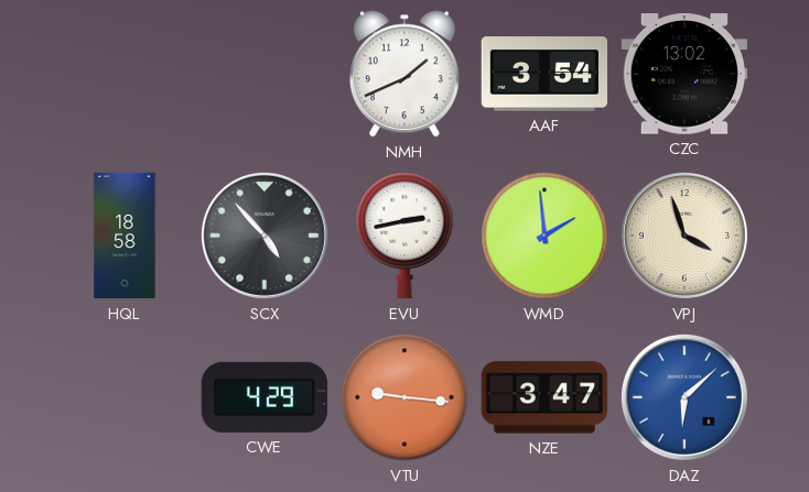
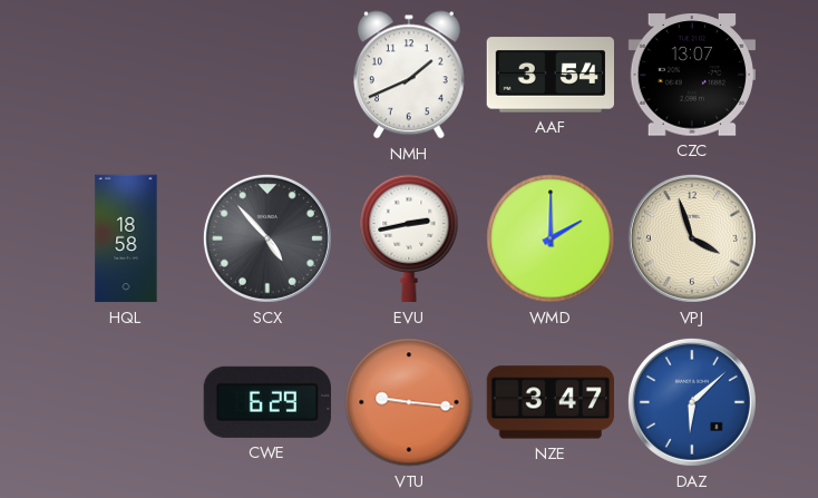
CZC: 13:02 -> 13:07
WMD: 1:59 -> 2:00
CWE: 4:29 -> 6:29
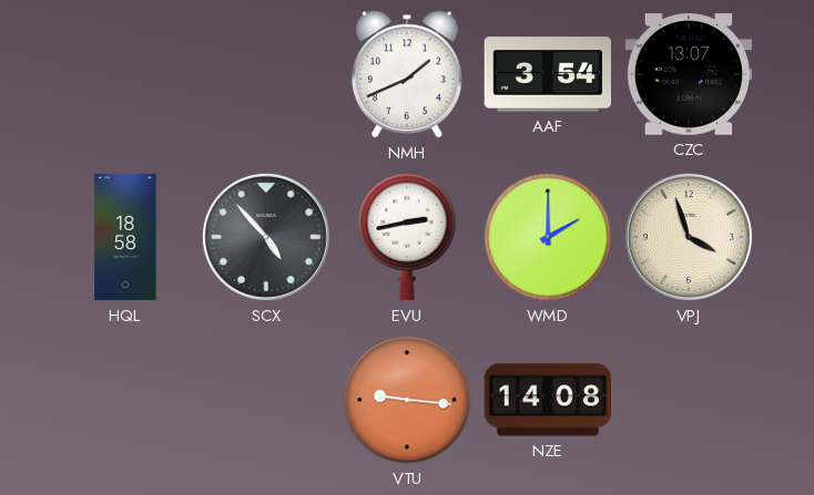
CWE: 6:29 -> none
NZE: 3:47 -> 14:08
DAZ: 6:08 -> none
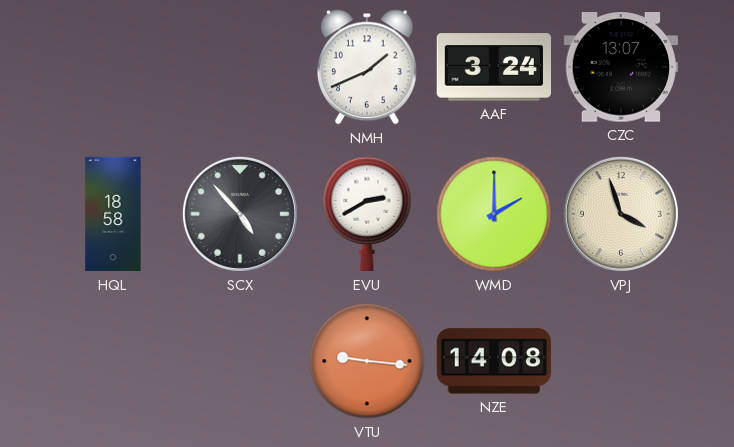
AAF: 3:54 -> 3:24
EVU: 2:43 -> 2:40
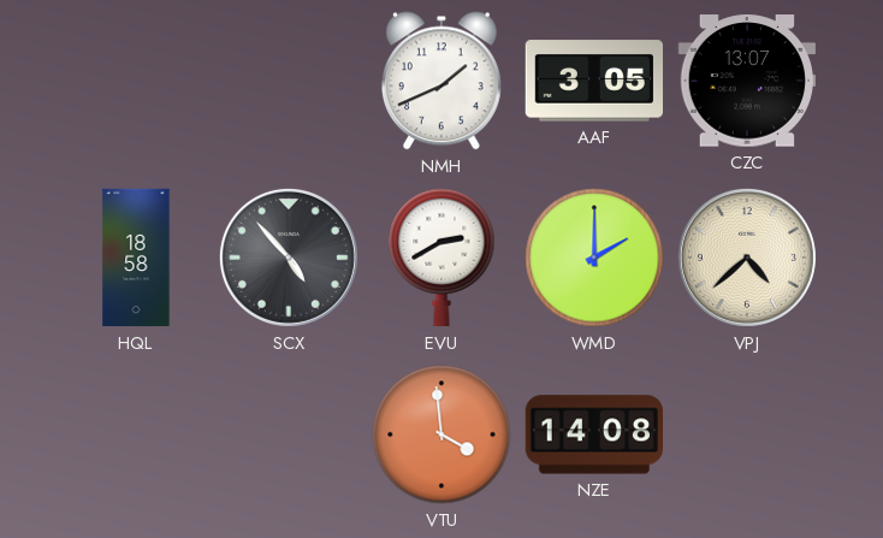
AAF: 3:24 -> 3:05
VPJ: 3:57 -> 4:38
VTU: 9:16 -> 3:59
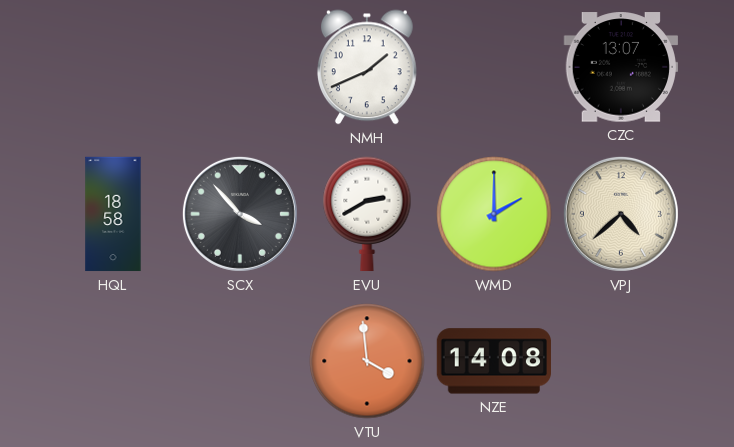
AAF: 3:05 -> none
SCX: 4:53 -> 3:53
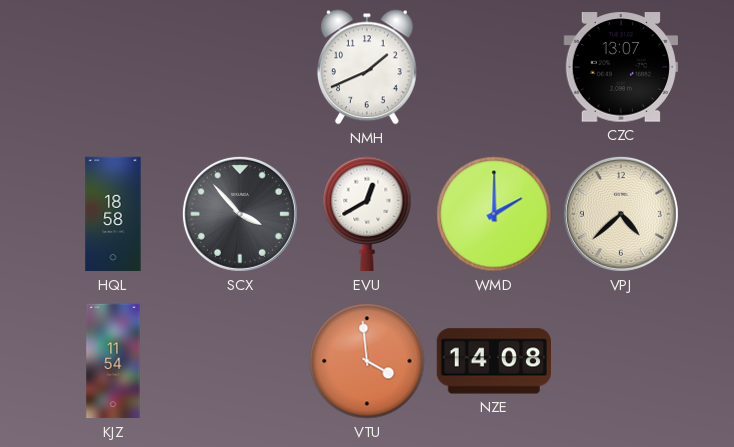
EVU: 2:40 -> 12:40
KJZ: none -> 11:54
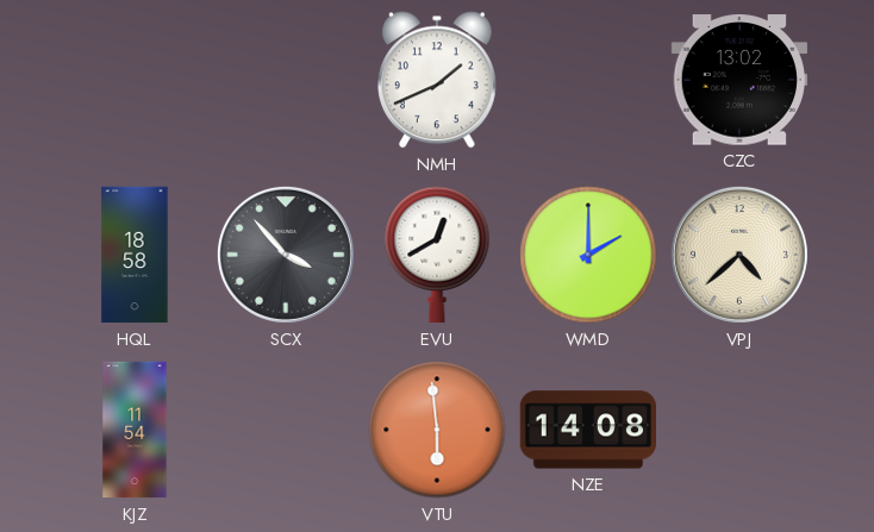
CZC: 13:07 -> 13:02
VTU: 3:59 -> 5:59
